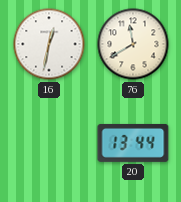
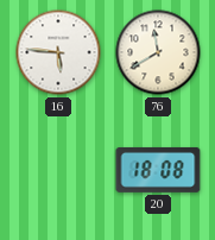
16: 12:32 -> 5:46
20: 13:44 -> 18:08
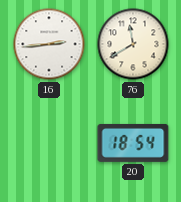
16: 5:46 -> 2:44
20: 18:08 -> 18:54
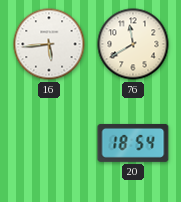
16: 2:44 -> 5:44
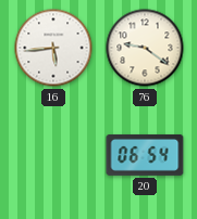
76: 11:40 -> 9:21
20: 18:54 -> 06:54
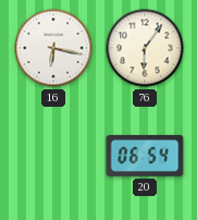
16: 5:44 -> 6:17
76: 9:21 -> 6:06
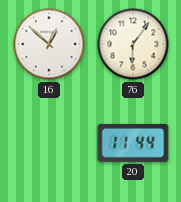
16: 6:17 -> 12:52
20: 06:54 -> 11:44
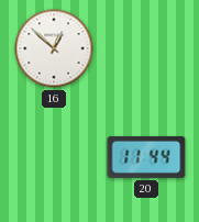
76: 6:06 -> none
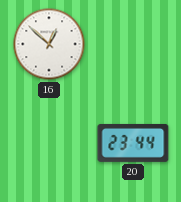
20: 11:44 -> 23:44
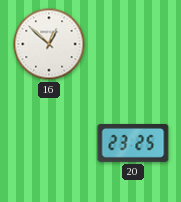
20: 23:44 -> 23:25
